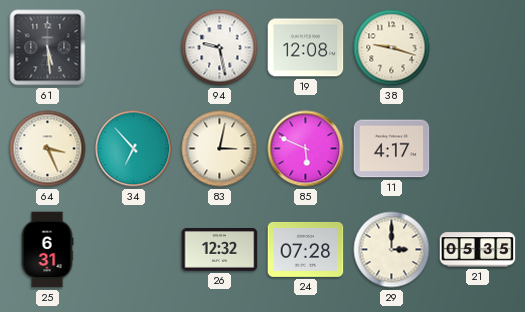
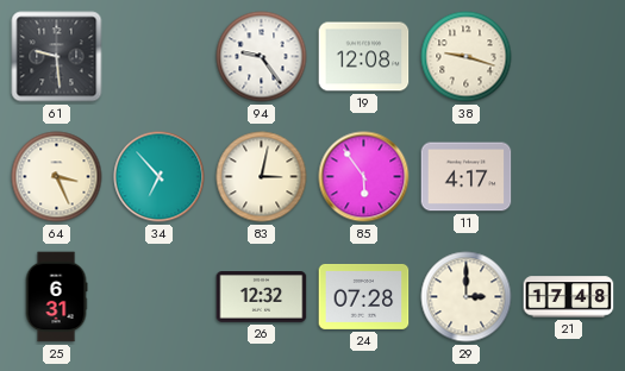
61: 5:29 -> 9:29
94: 9:28 -> 9:24
85: 5:49 -> 5:54
21: 05:35 -> 17:48
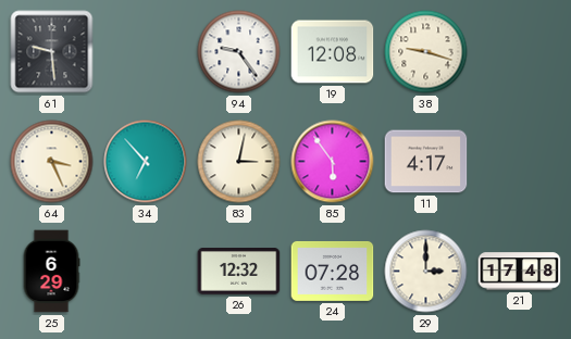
25: 6:31 -> 6:29
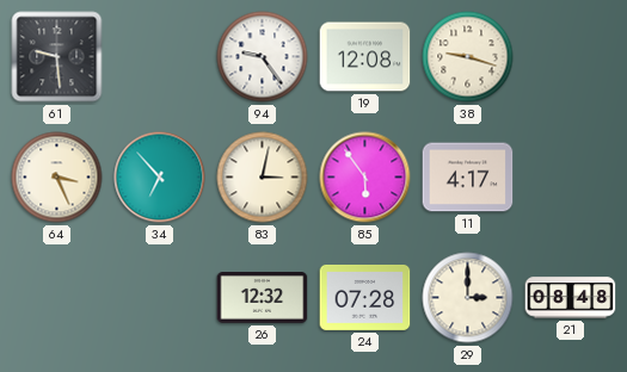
25: 6:29 -> none
21: 17:48 -> 08:48
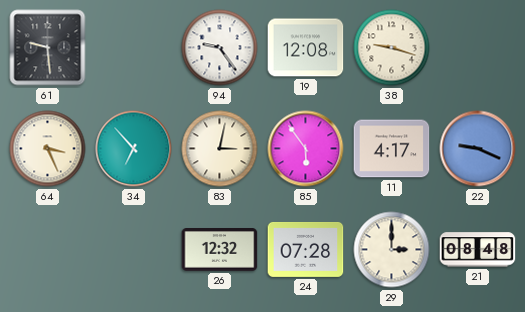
22: none -> 9:19
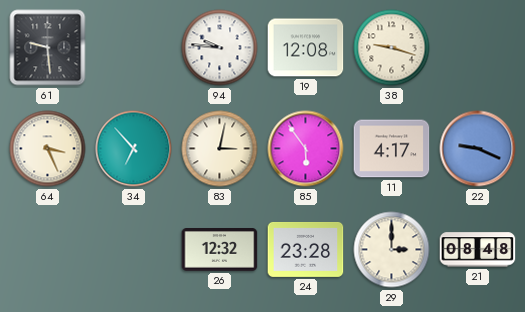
94: 9:24 -> 9:46
24: 07:28 -> 23:28
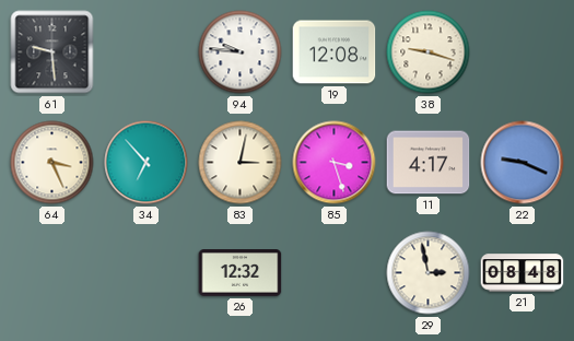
85: 5:54 -> 3:27
24: 23:28 -> none
29: 3:00 -> 2:58
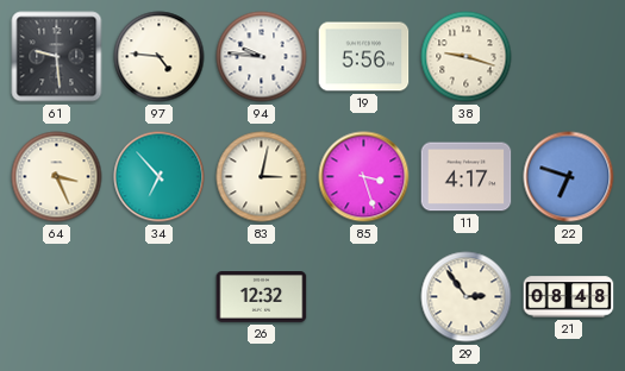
97: none -> 4:46
19: 12:08 -> 5:56
22: 9:19 -> 6:48
29: 2:58 -> 2:54
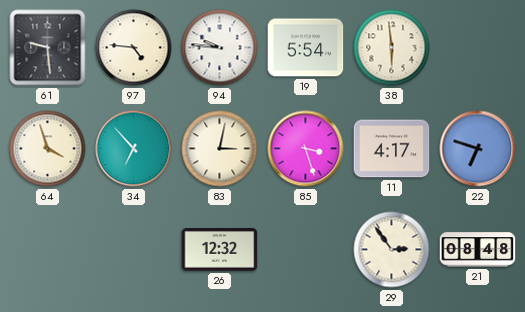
19: 5:56 -> 5:54
38: 9:18 -> 5:59
64: 3:26 -> 3:57
